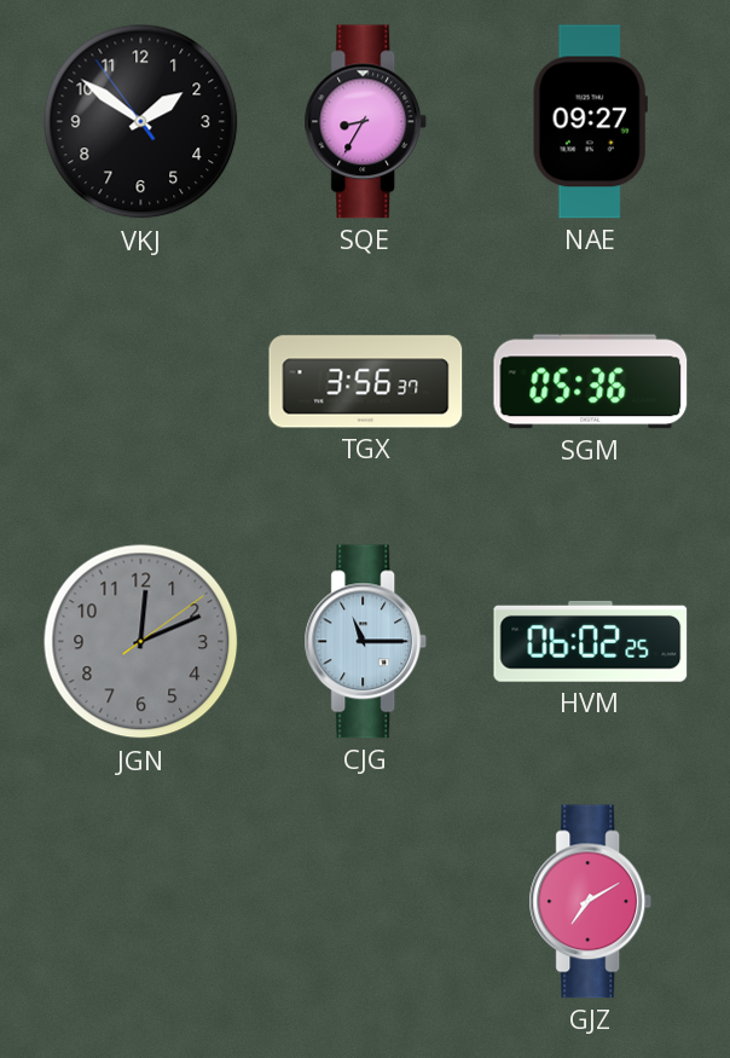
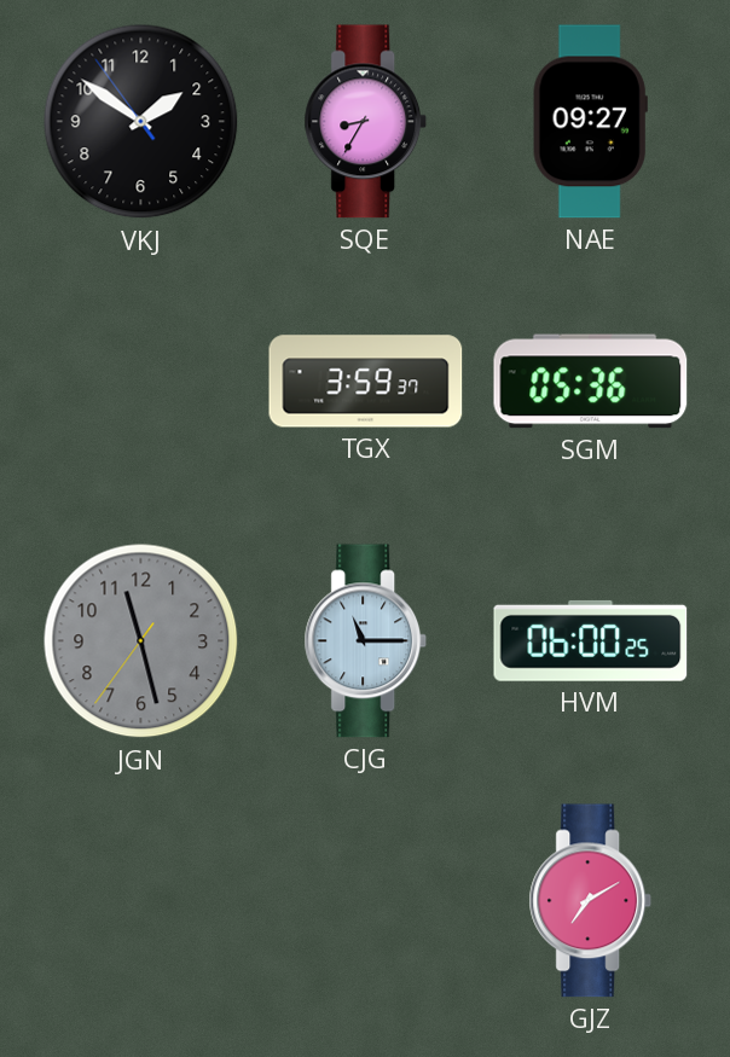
TGX: 3:56 -> 3:59
JGN: 12:11 -> 11:27
HVM: 06:02 -> 06:00
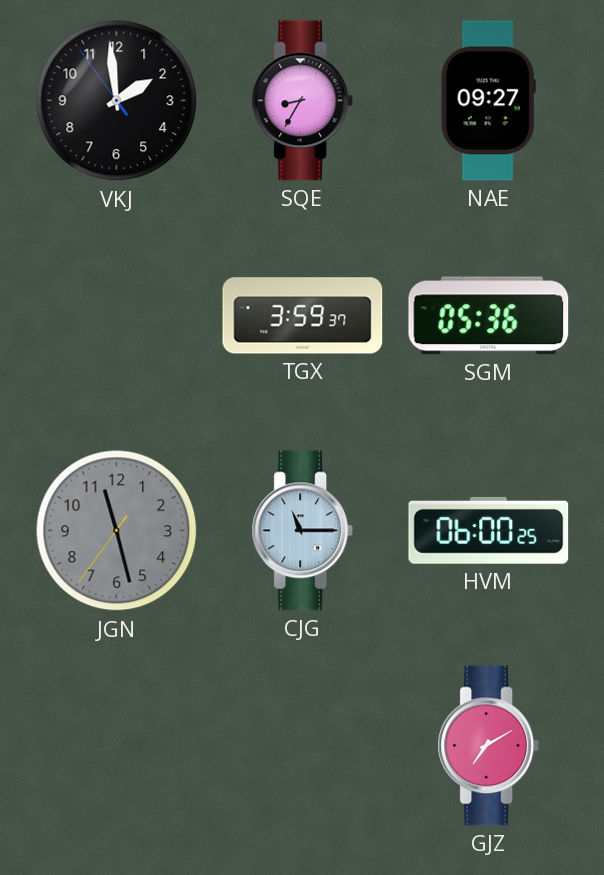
VKJ: 1:50 -> 1:58
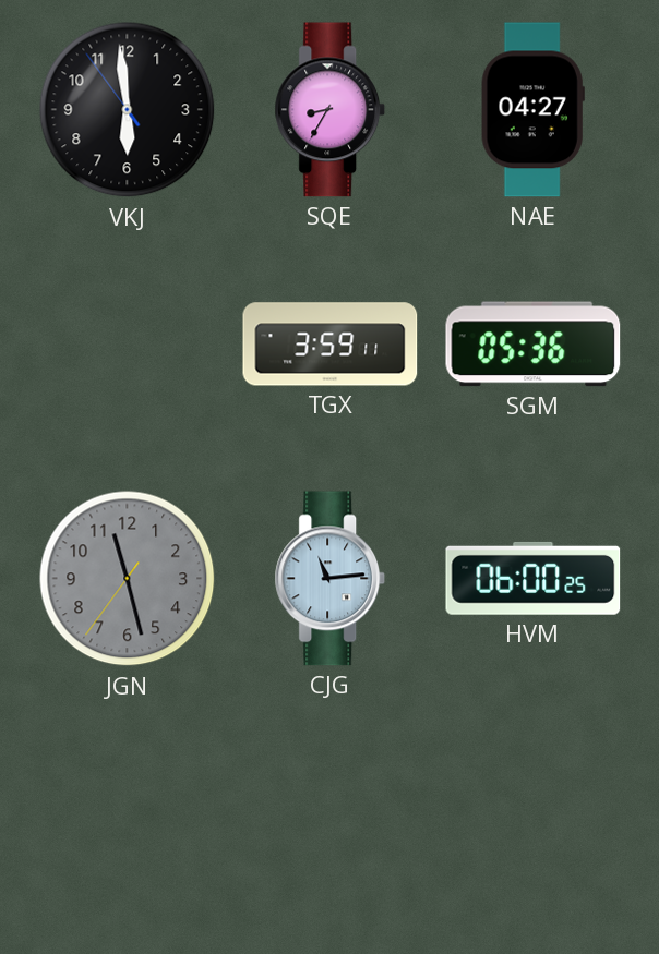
VKJ: 1:58 -> 5:58
NAE: 09:27 -> 04:27
TGX: 3:59:37 -> 3:59:11
CJG: 11:15 -> 11:14
GJZ: 7:10 -> none
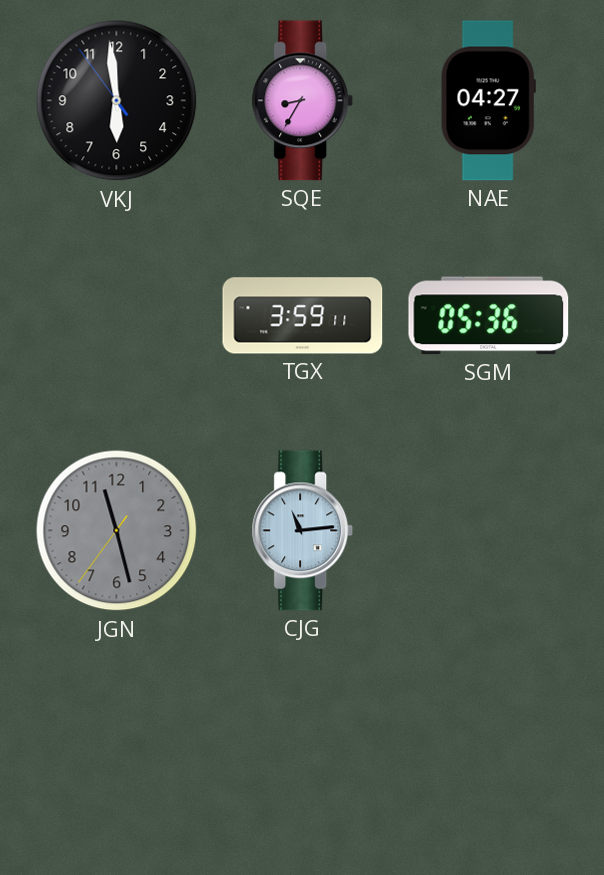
HVM: 06:00 -> none
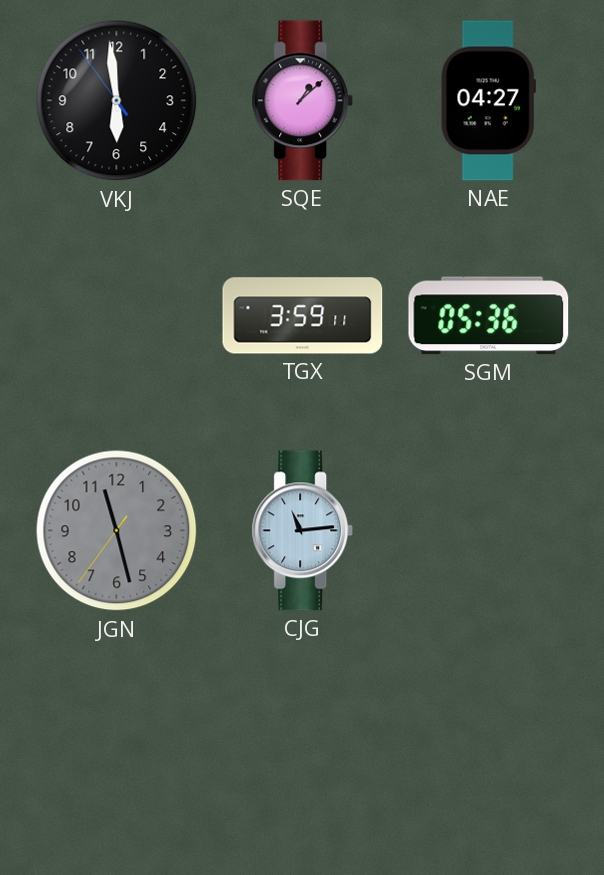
SQE: 8:35 -> 1:08
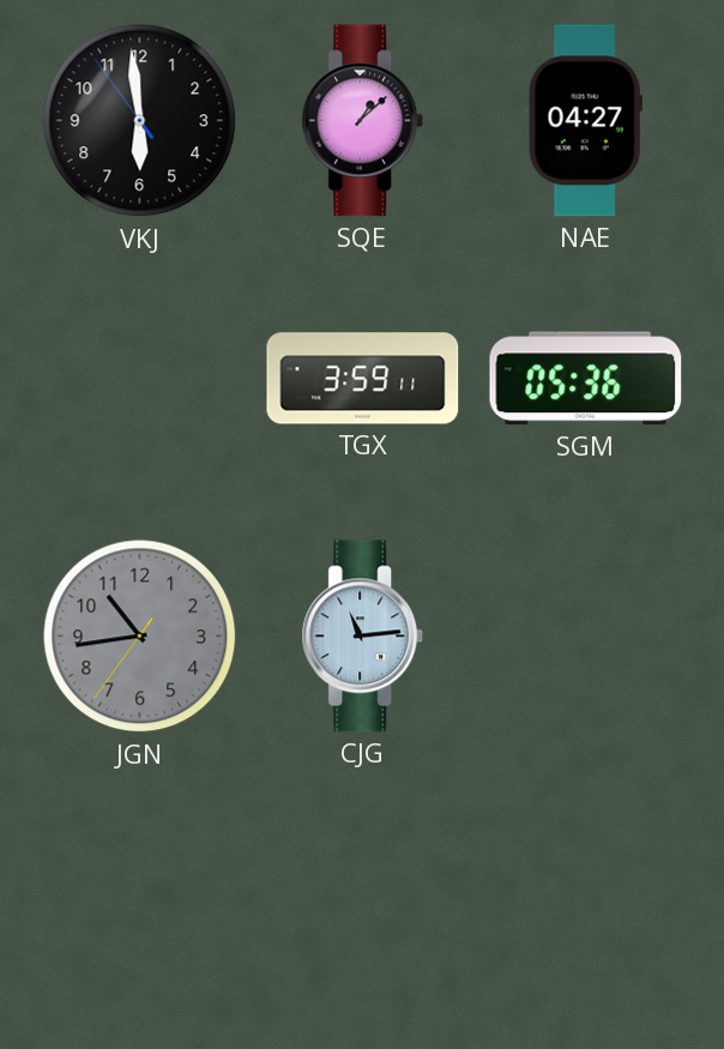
JGN: 11:27 -> 10:43
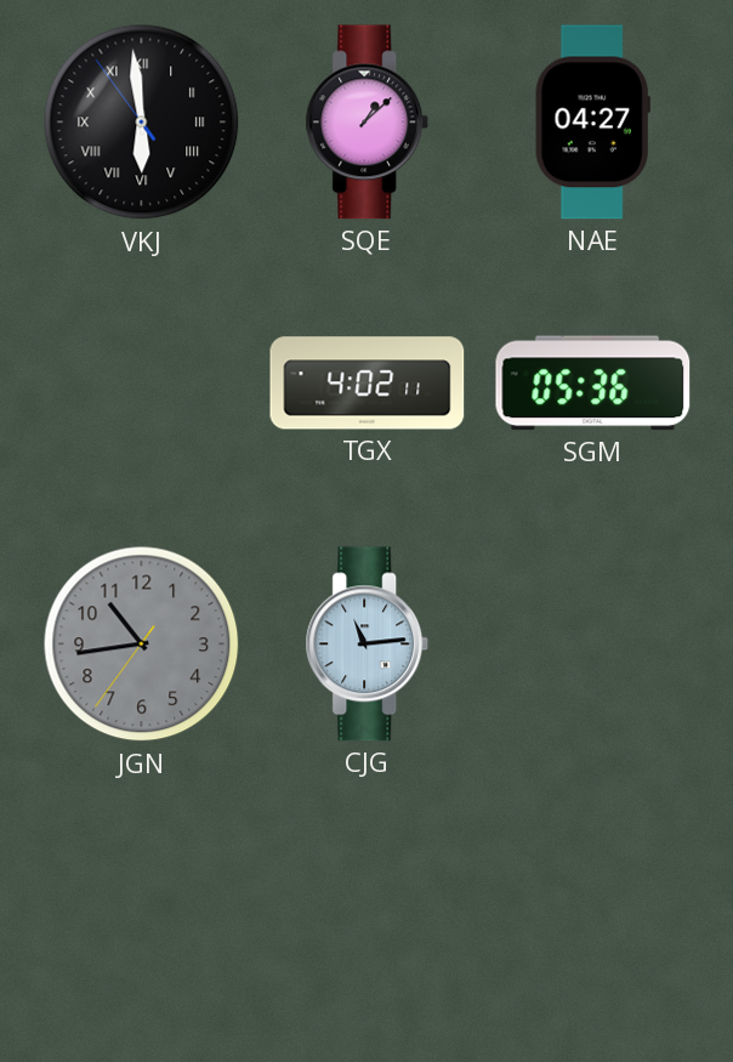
VKJ numerals: Arabic -> Roman
TGX: 3:59 -> 4:02
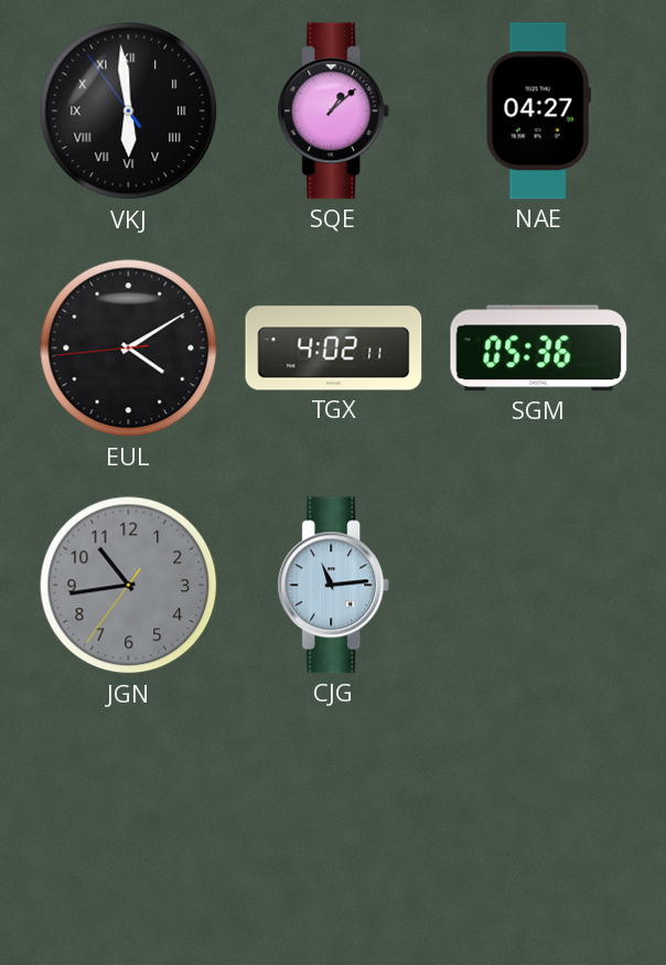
EUL: none -> 4:09
